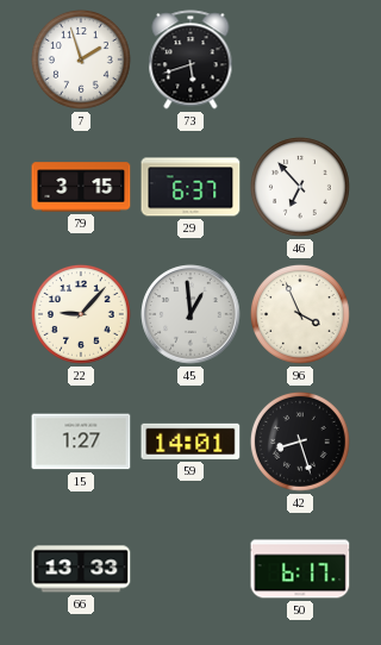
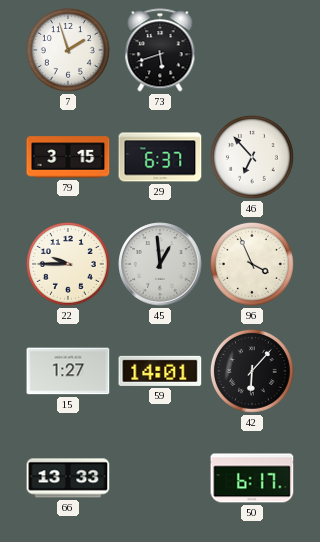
22: 9:07 -> 9:45
42: 8:27 -> 6:07
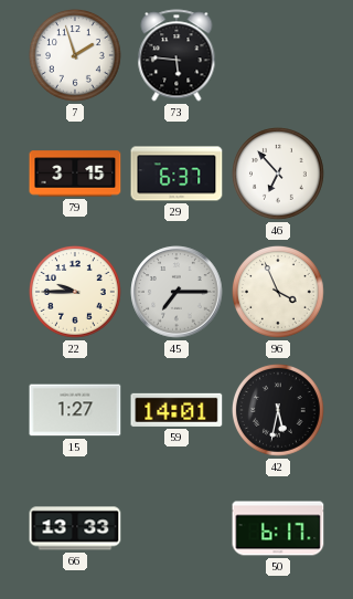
73: 5:42 -> 5:46
45: 12:59 -> 7:15
42: 6:07 -> 5:32
